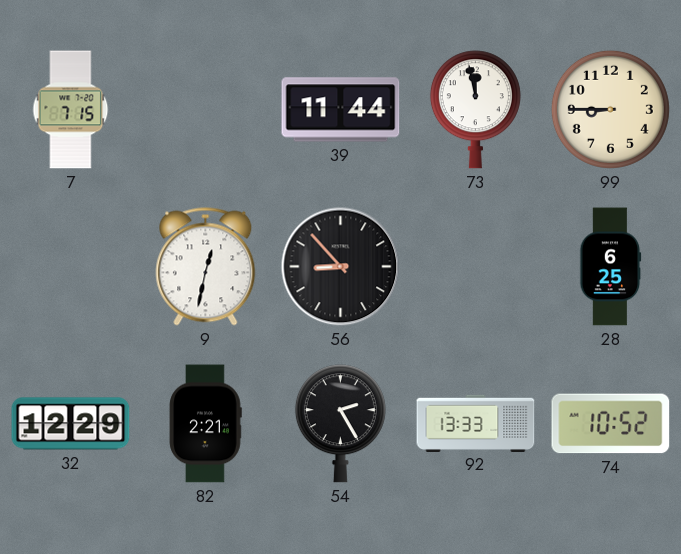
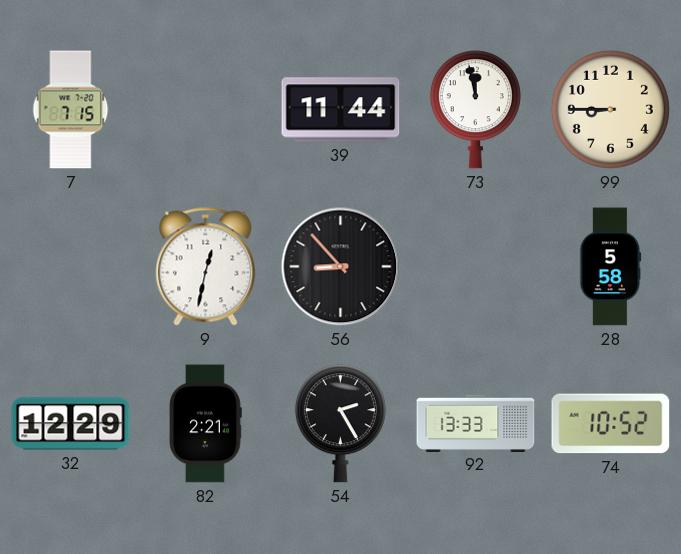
28: 6:25 -> 5:58
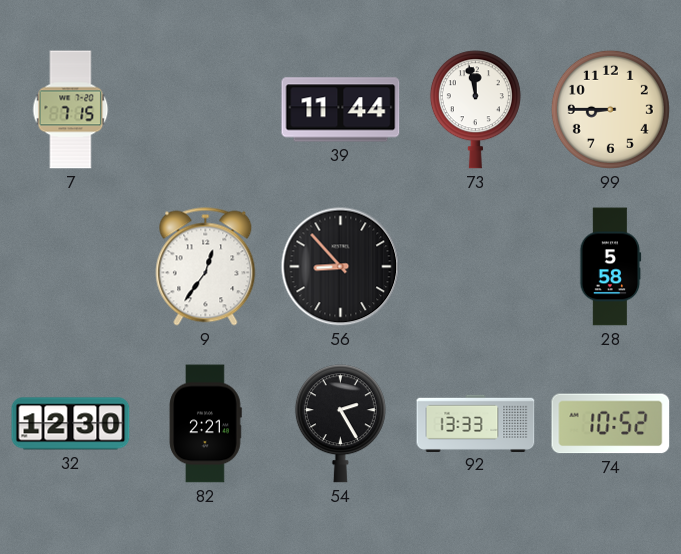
9: 12:32 -> 12:36
32: 12:29 -> 12:30
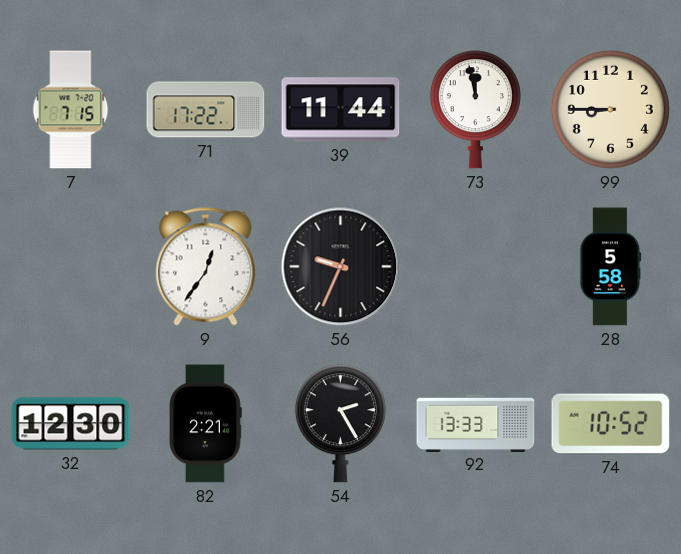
71: none -> 17:22
56: 8:53 -> 9:34
